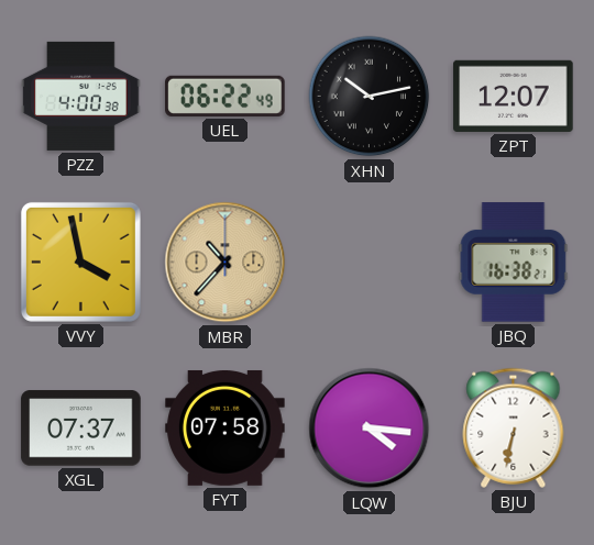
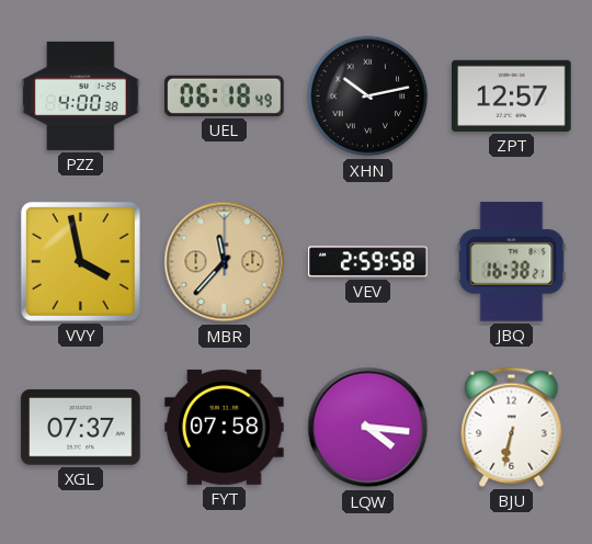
UEL: 06:22 -> 06:18
ZPT: 12:07 -> 12:57
MBR: 10:37 -> 11:37
VEV: none -> 2:59
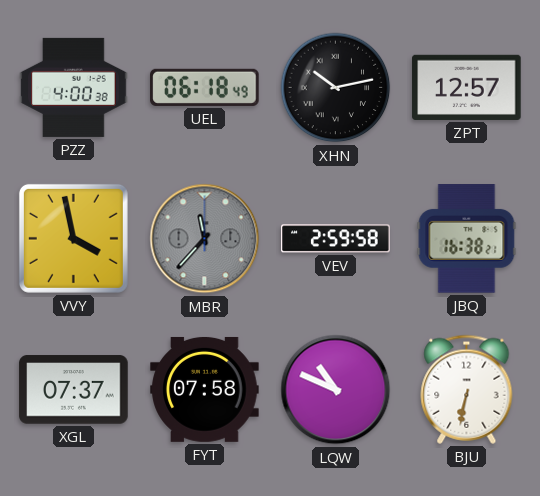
MBR dial: champagne -> grey
LQW: 4:16 -> 10:49
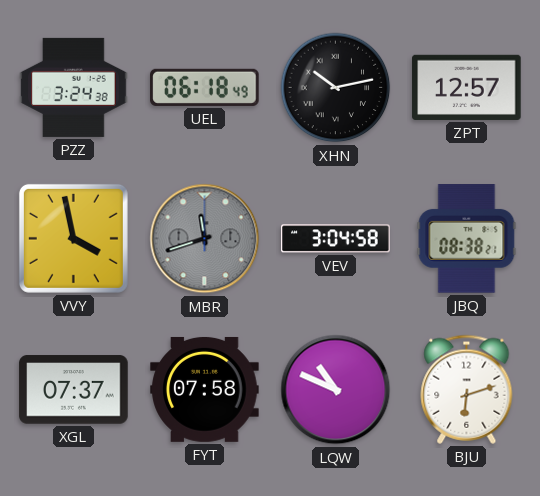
PZZ: 4:00 -> 3:24
MBR: 11:37 -> 11:42
VEV: 2:59 -> 3:04
JBQ: 16:38 -> 08:38
BJU: 6:32 -> 6:12
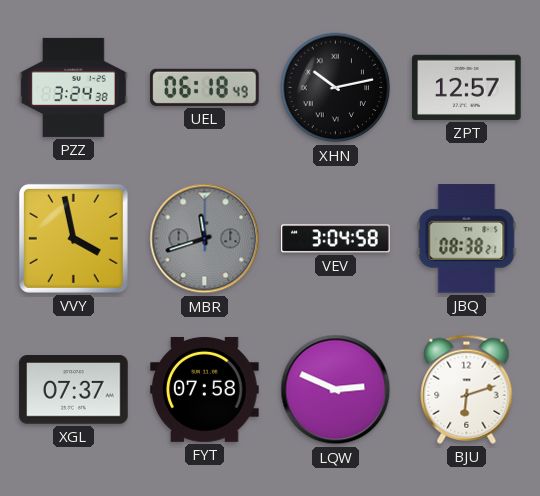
LQW: 10:49 -> 2:49
